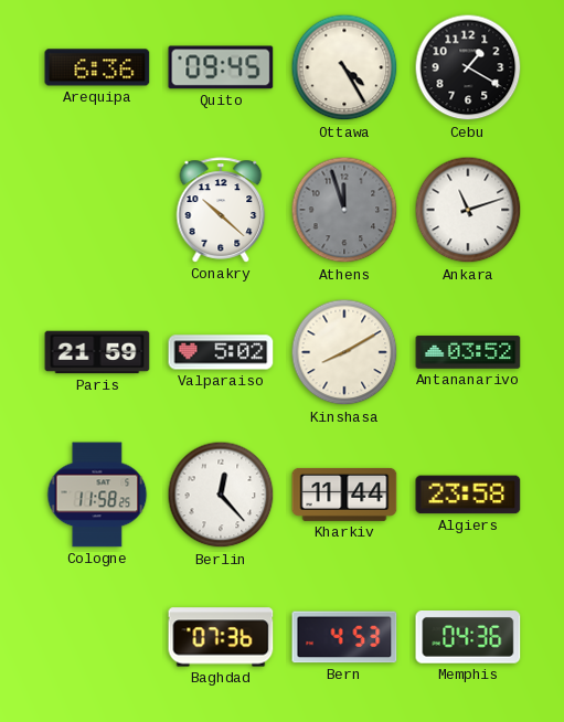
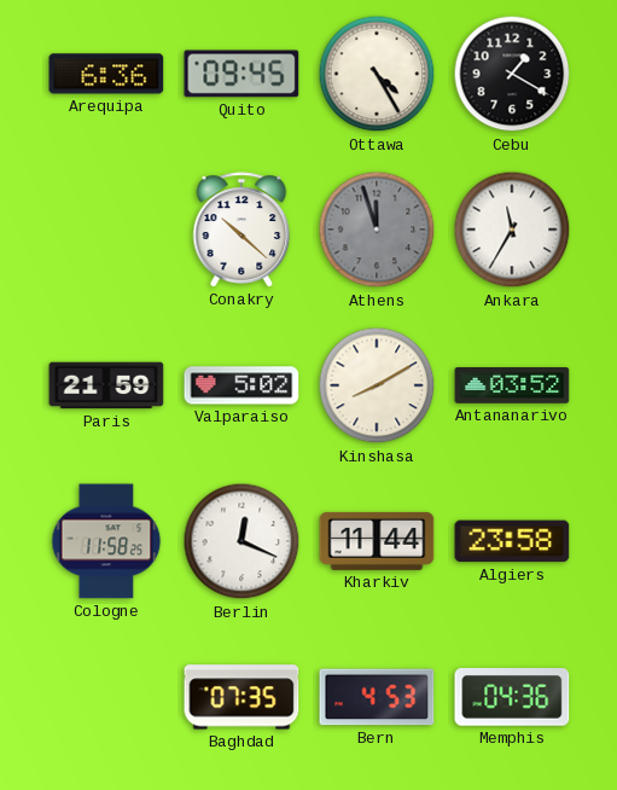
Ankara: 11:12 -> 11:35
Berlin: 12:23 -> 12:19
Baghdad: 07:36 -> 07:35
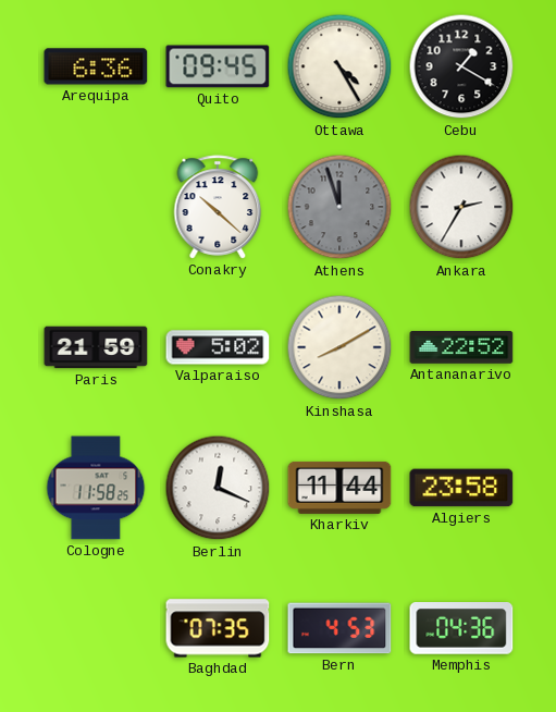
Ankara: 11:35 -> 2:35
Antananarivo: 03:52 -> 22:52
